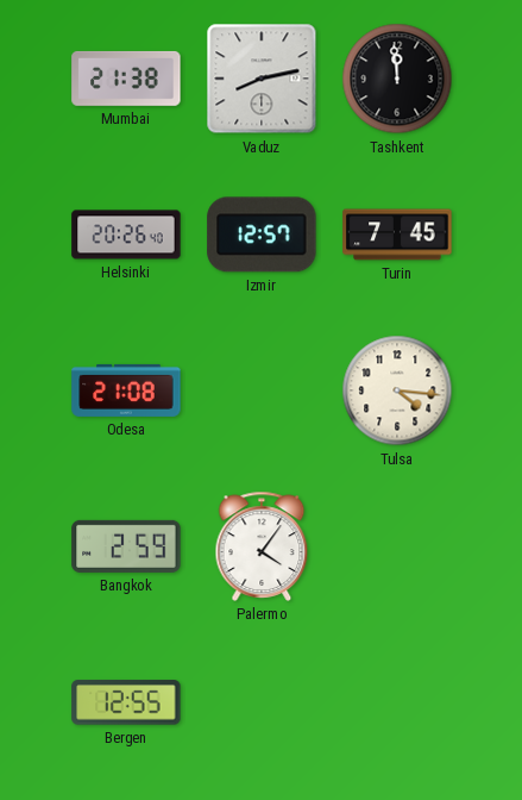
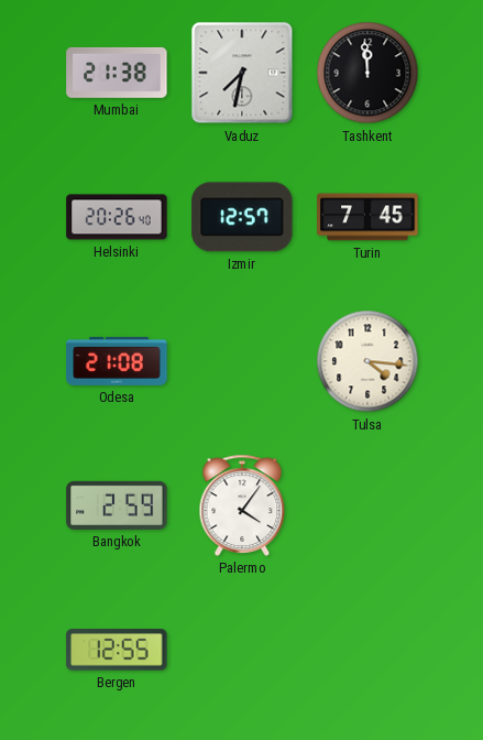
Vaduz: 8:13 -> 7:32
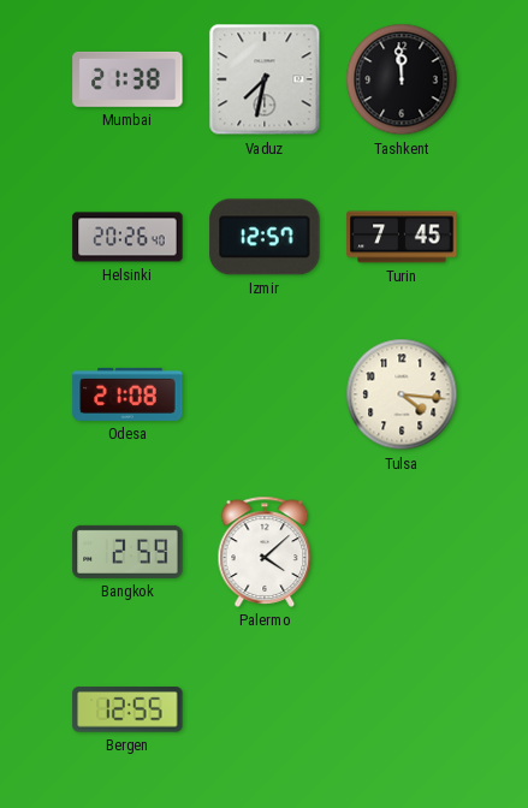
Palermo: 4:06 -> 4:08
